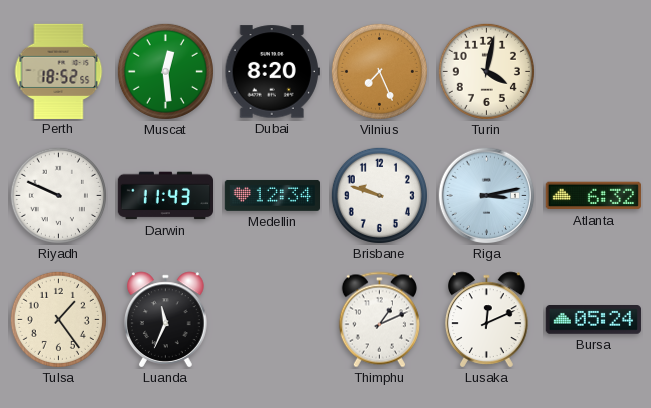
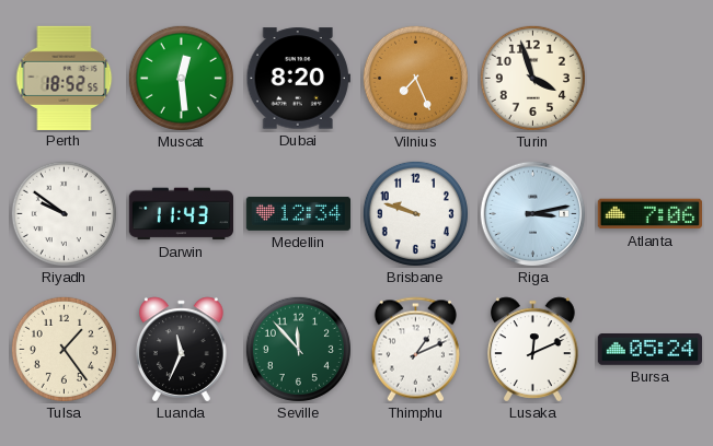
Turin: 4:02 -> 3:57
Riyadh: 9:49 -> 9:51
Atlanta: 6:32 -> 7:06
Seville: none -> 11:53
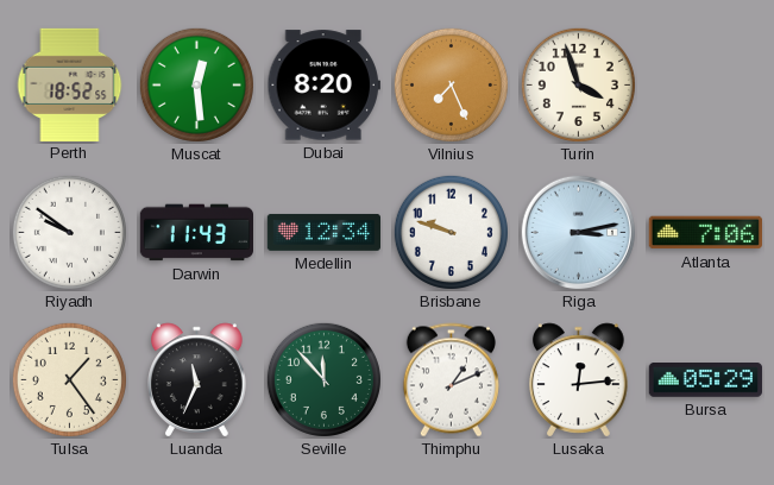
Lusaka: 12:11 -> 12:14
Bursa: 05:24 -> 05:29
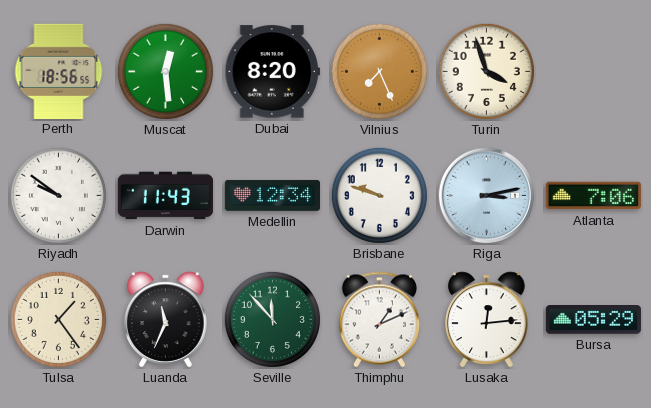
Perth: 18:52 -> 18:56
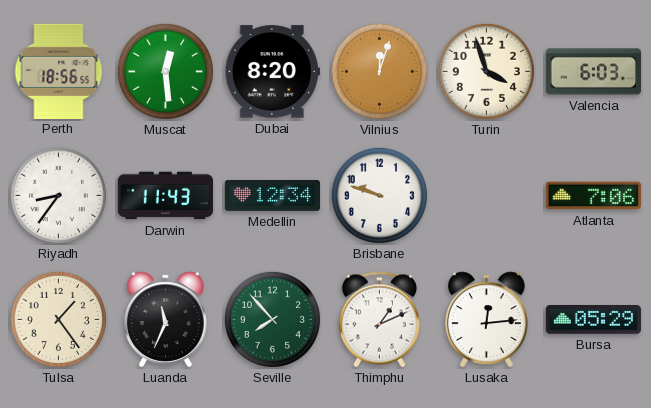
Vilnius: 7:26 -> 12:03
Valencia: none -> 6:03
Riyadh: 9:51 -> 8:36
Riga: 3:13 -> none
Seville: 11:53 -> 7:53
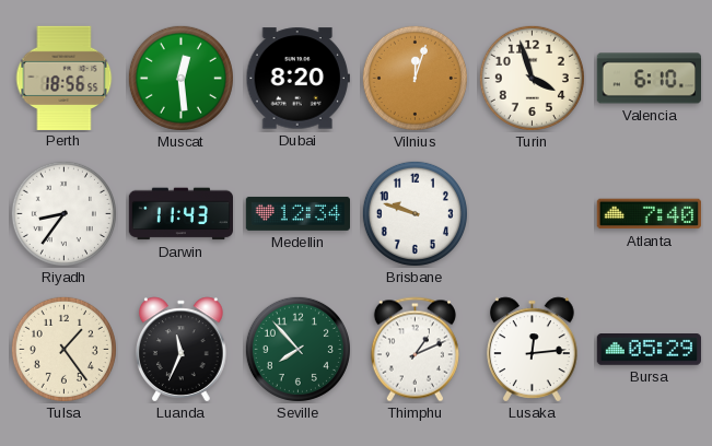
Valencia: 6:03 -> 6:10
Atlanta: 7:06 -> 7:40
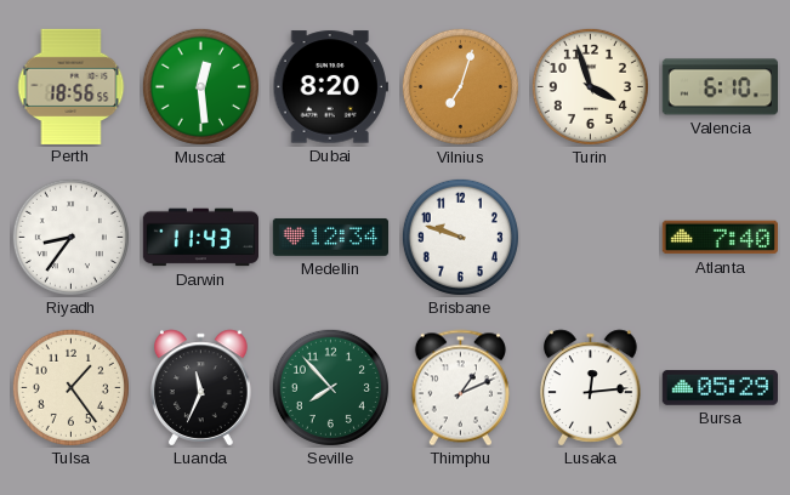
Vilnius: 12:03 -> 7:03
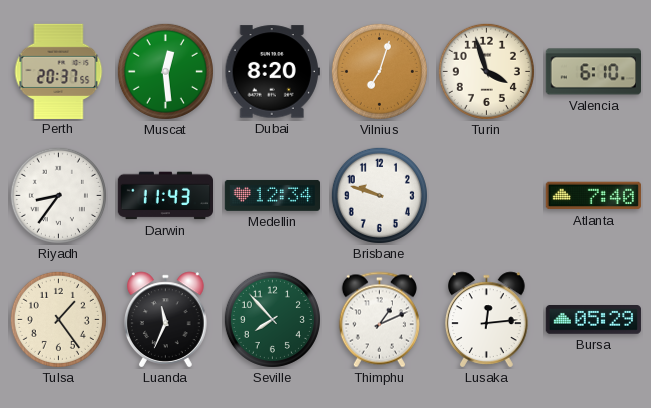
Perth: 18:56 -> 20:37
